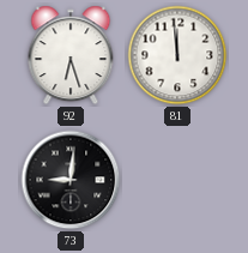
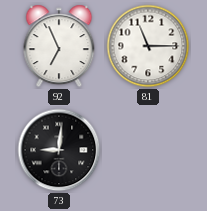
92: 6:27 -> 6:56
81: 11:59 -> 11:15
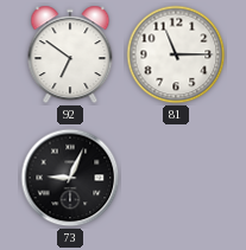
92: 6:56 -> 6:51
73: 9:01 -> 9:04
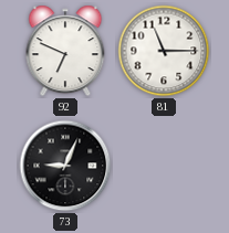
92: 6:51 -> 6:49
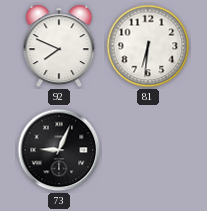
92: 6:49 -> 7:49
81: 11:15 -> 6:31
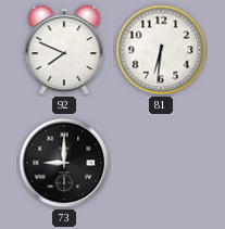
73: 9:04 -> 9:00
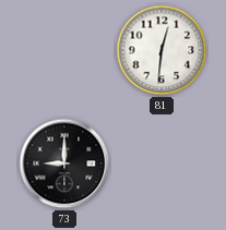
92: 7:49 -> none
81: 6:31 -> 12:31
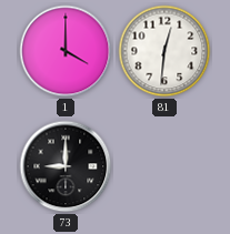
1: none -> 4:00
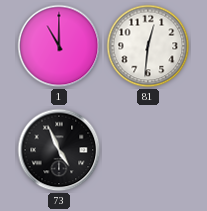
1: 4:00 -> 11:00
73: 9:00 -> 4:56
